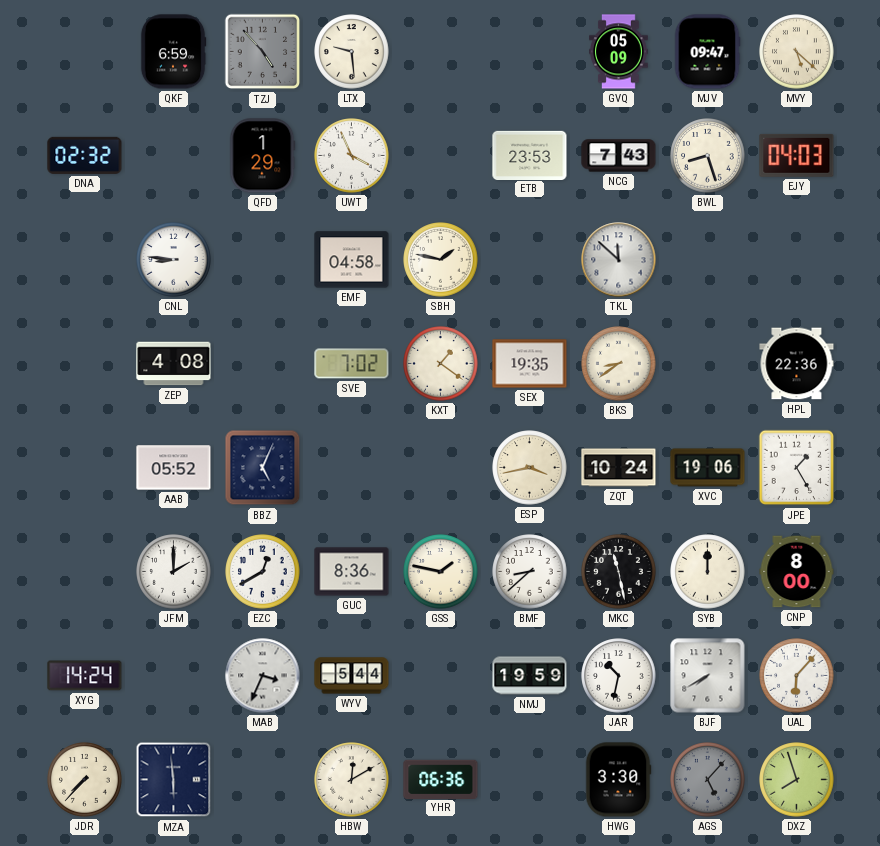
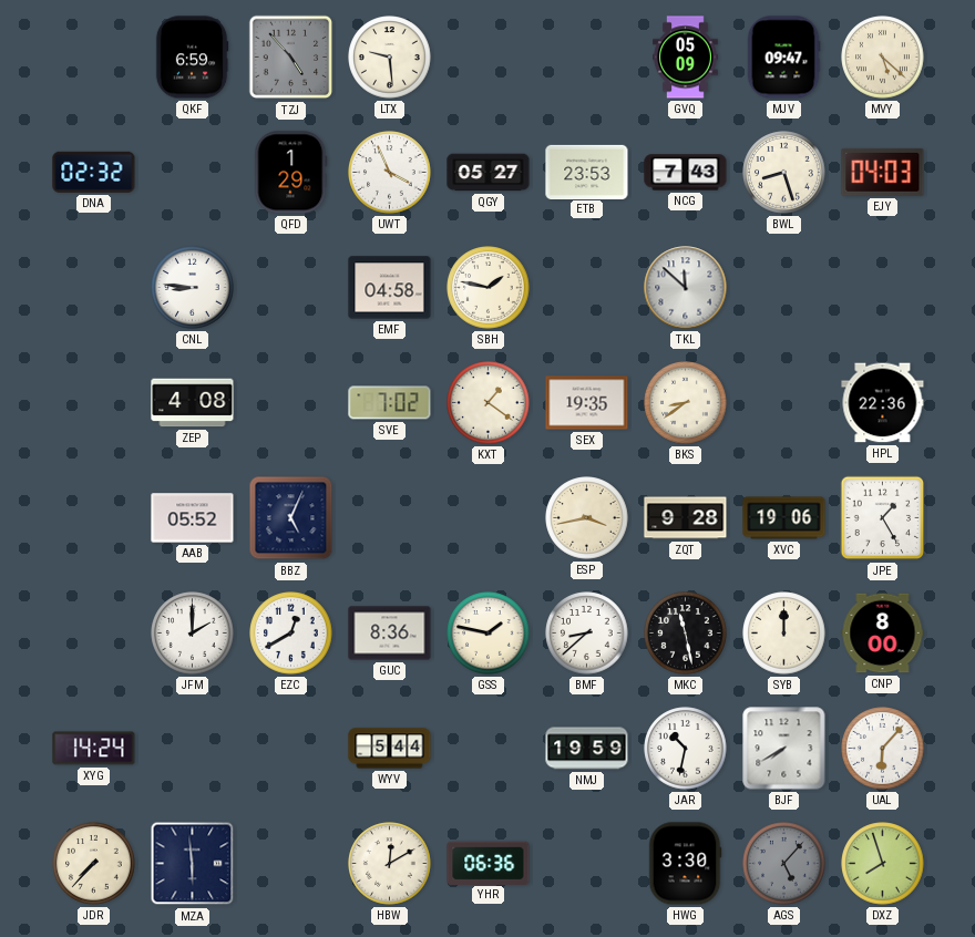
QGY: none -> 05:27
ZQT: 10:24 -> 9:28
MAB: 3:34 -> none
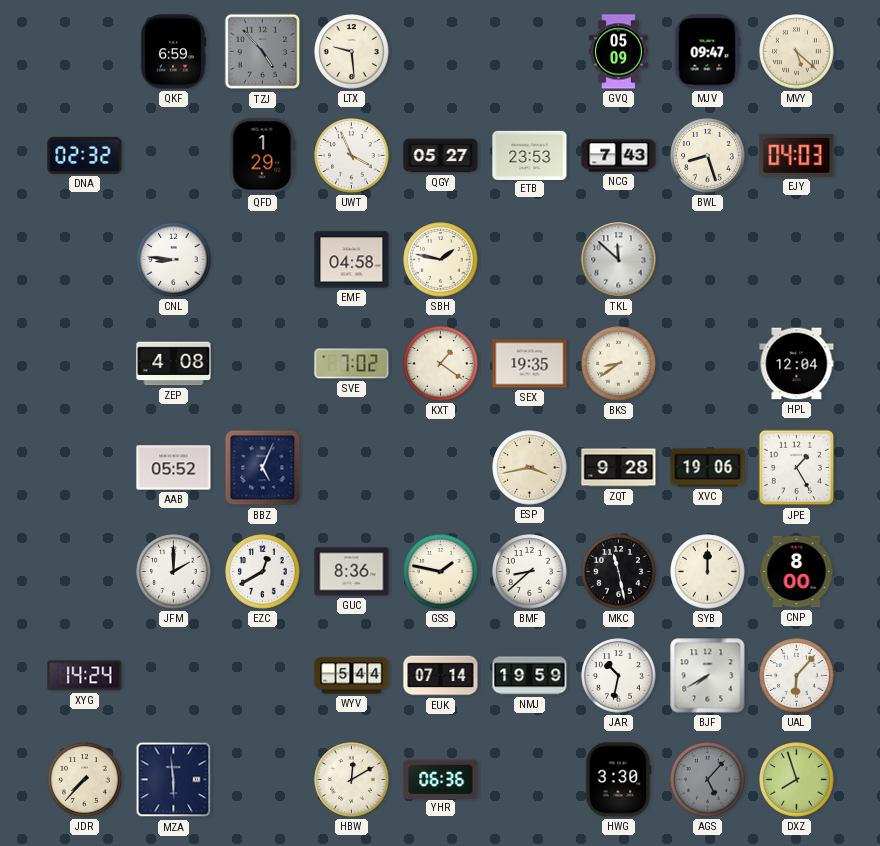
HPL: 22:36 -> 12:04
EUK: none -> 07:14
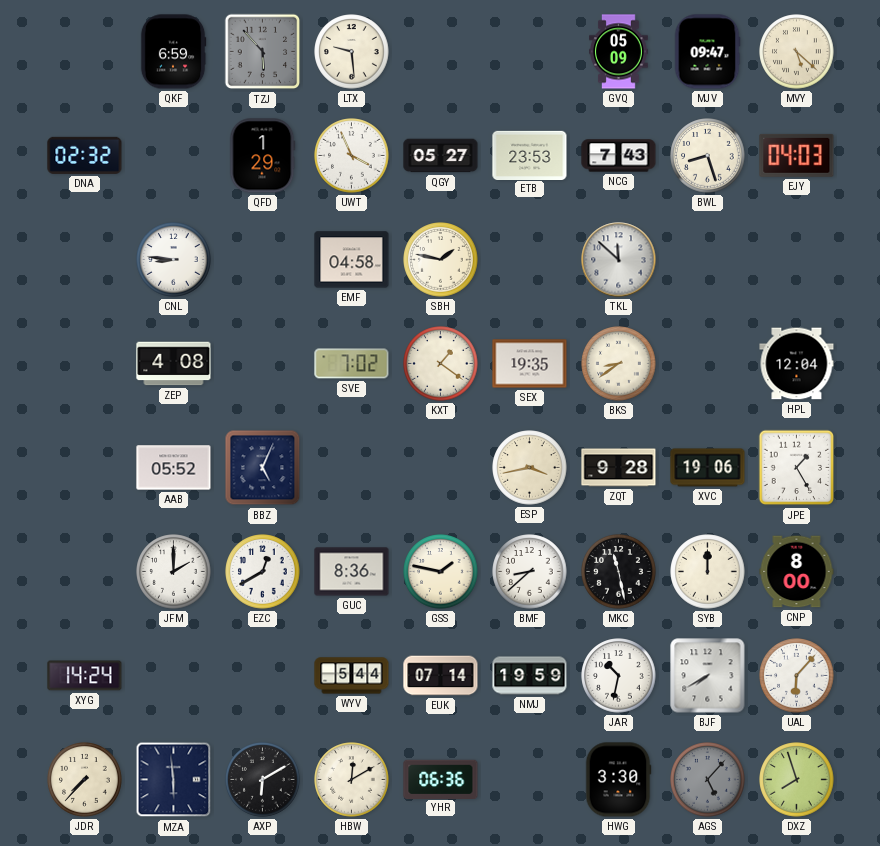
TZJ: 4:53 -> 5:53
AXP: none -> 6:10
